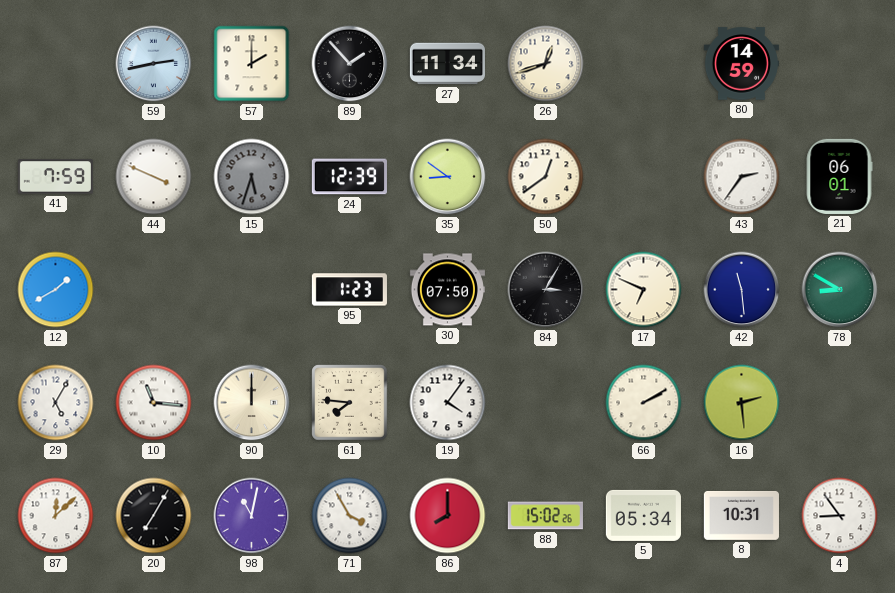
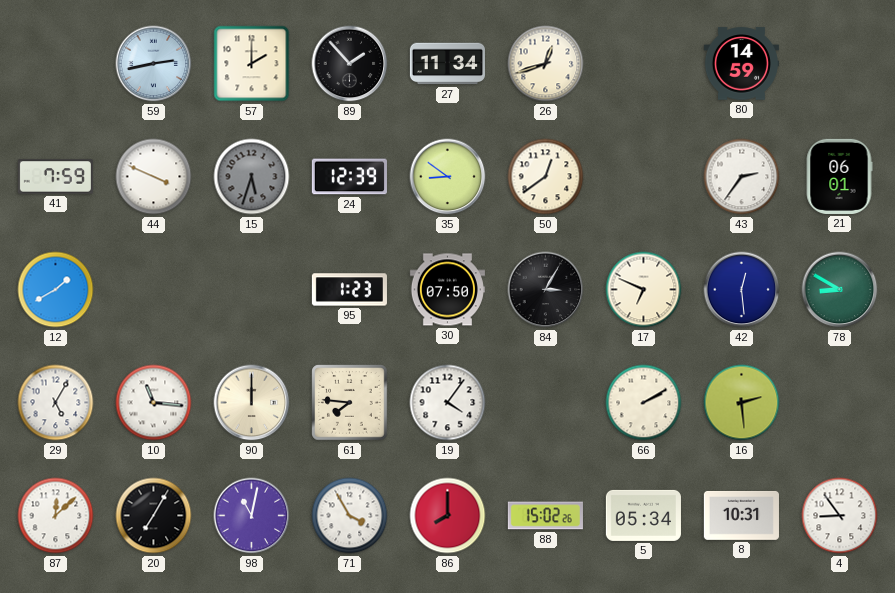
42: 11:29 -> 12:29
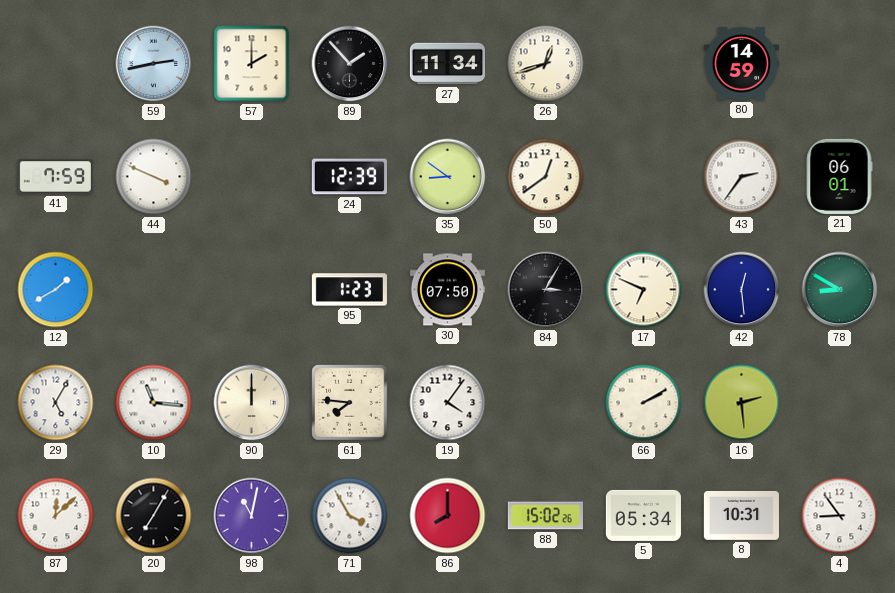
15: 5:33 -> none
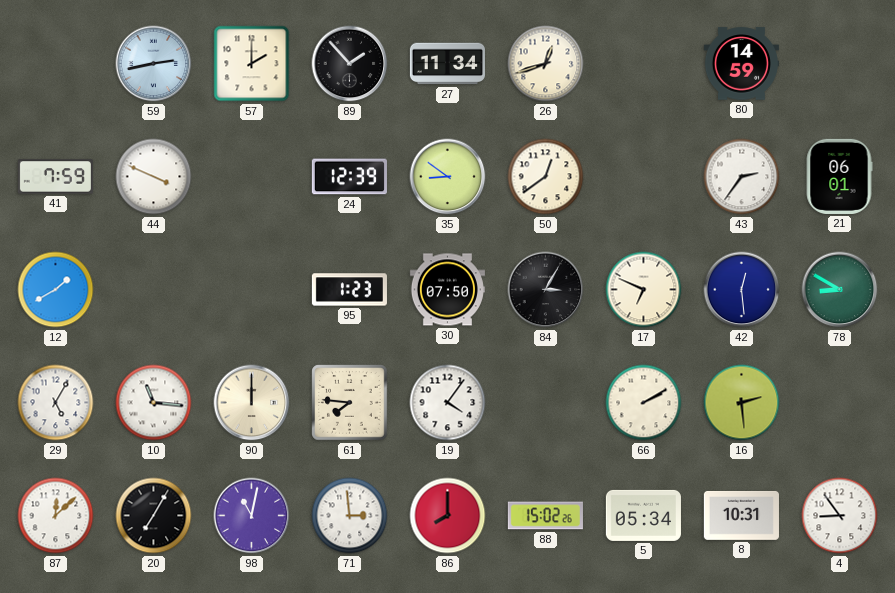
71: 3:55 -> 2:59
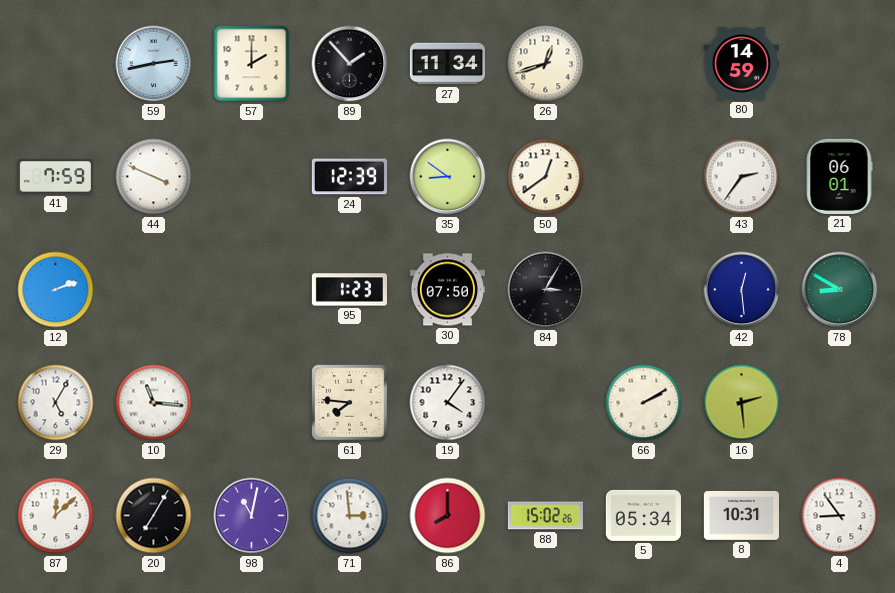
12: 1:40 -> 2:12
17: 6:49 -> none
90: 12:00 -> none
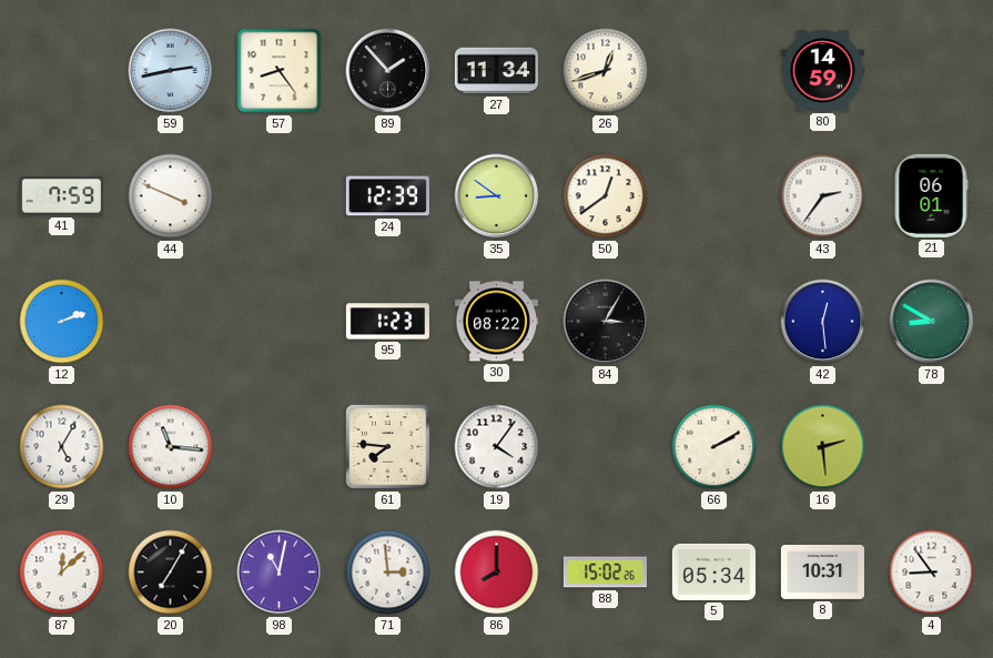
57: 2:00 -> 8:24
30: 07:50 -> 08:22
